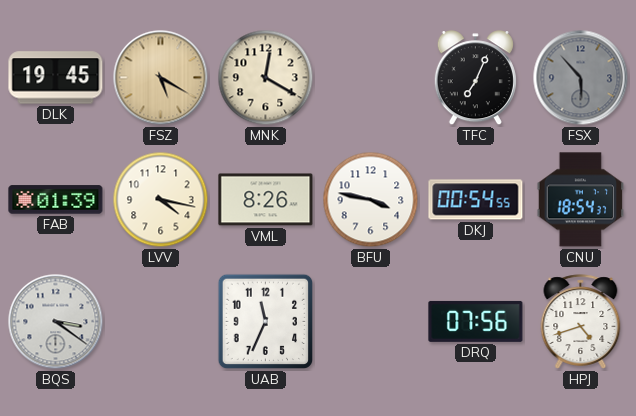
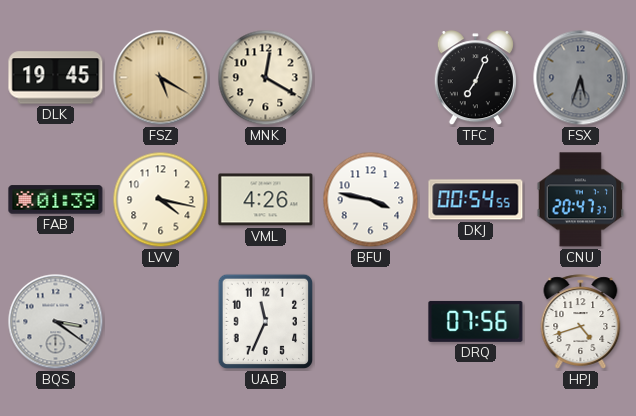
FSX: 5:53 -> 5:33
VML: 8:26 -> 4:26
CNU: 18:54 -> 20:47
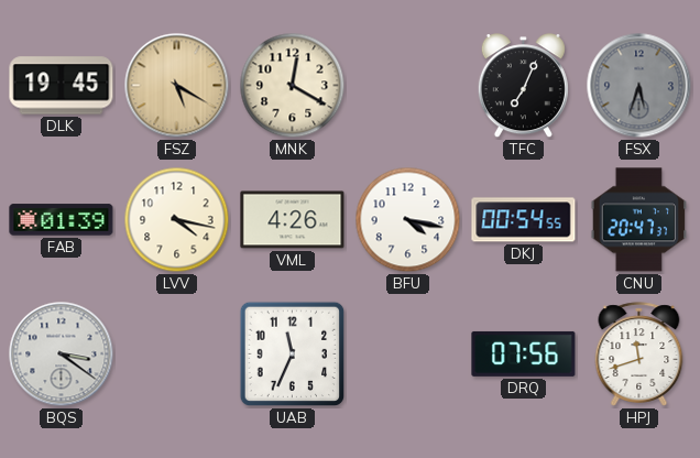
BFU: 3:47 -> 4:17
HPJ: 4:42 -> 11:42
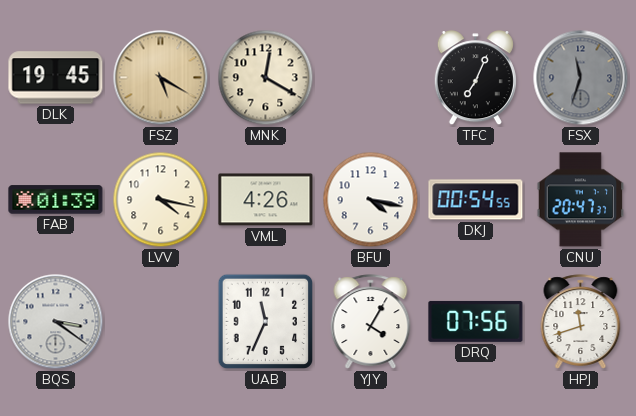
FSX: 5:33 -> 11:33
YJY: none -> 4:05
